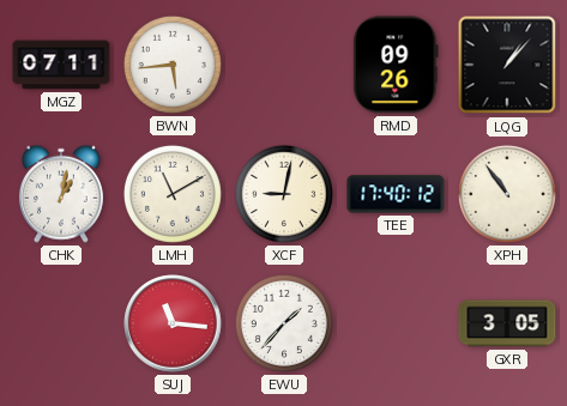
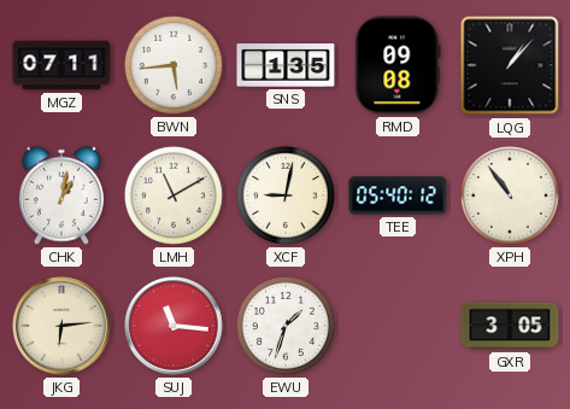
SNS: none -> 1:35
RMD: 09:26 -> 09:08
TEE: 17:40 -> 05:40
JKG: none -> 6:14
EWU: 1:37 -> 1:33
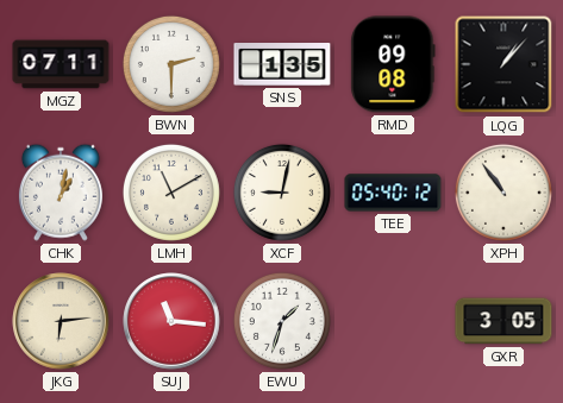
BWN: 5:44 -> 2:30
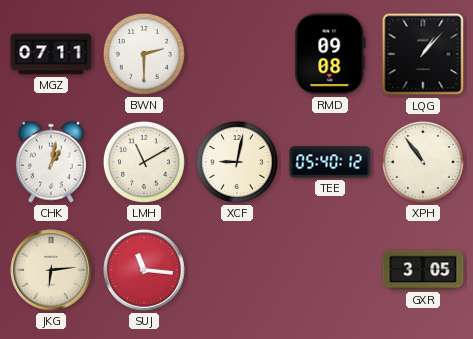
SNS: 1:35 -> none
EWU: 1:33 -> none
